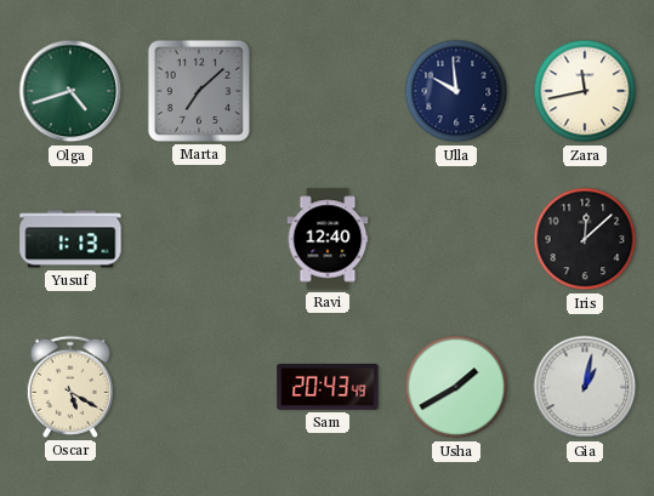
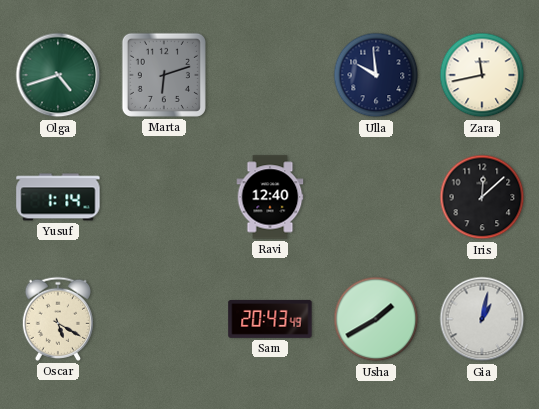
Marta: 7:08 -> 6:12
Yusuf: 1:13 -> 1:14
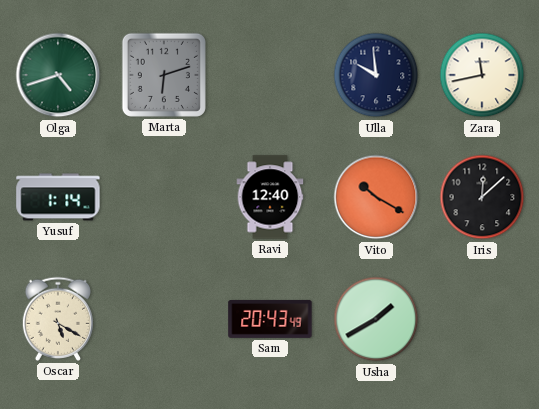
Vito: none -> 10:20
Gia: 1:02 -> none
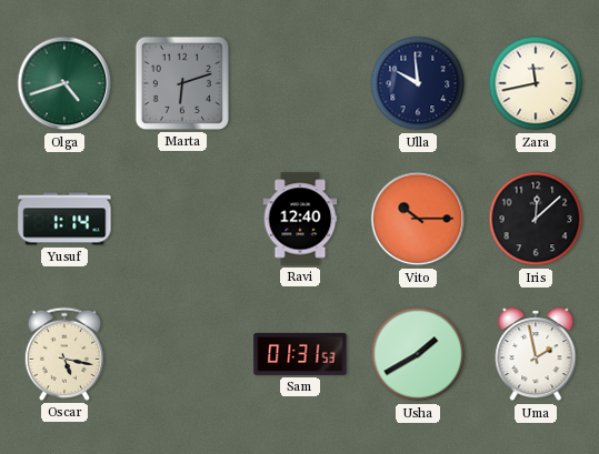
Vito: 10:20 -> 10:15
Oscar: 5:20 -> 5:17
Sam: 20:43 -> 01:31
Uma: none -> 1:58
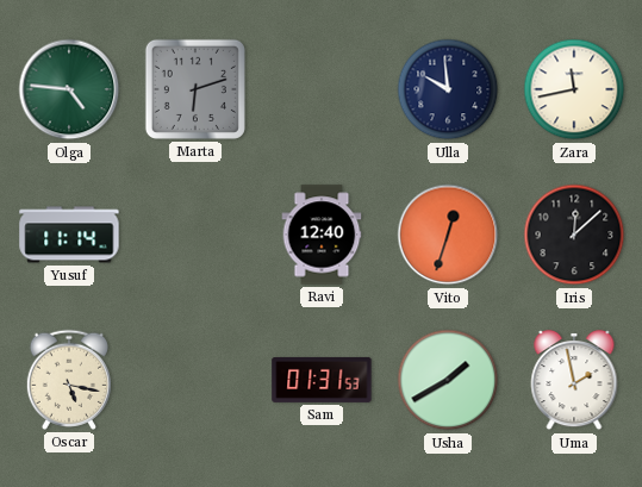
Olga: 4:42 -> 4:46
Yusuf: 1:14 -> 11:14
Vito: 10:15 -> 12:33
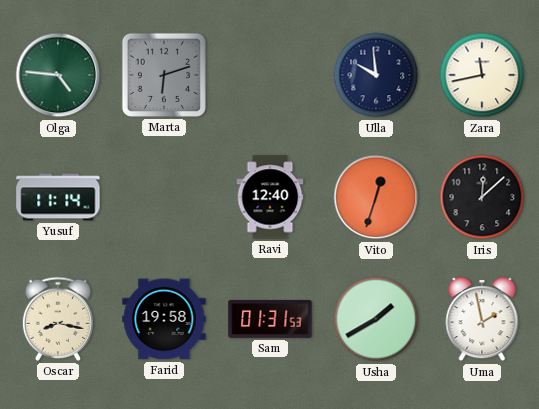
Oscar: 5:17 -> 8:17
Farid: none -> 19:58
